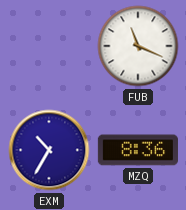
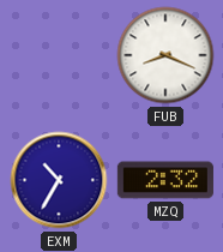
FUB: 11:19 -> 8:19
MZQ: 8:36 -> 2:32
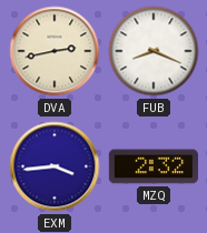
DVA: none -> 2:43
EXM: 10:35 -> 3:44
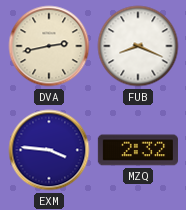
EXM: 3:44 -> 3:46
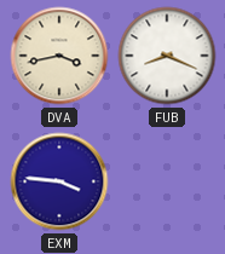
DVA: 2:43 -> 3:43
MZQ: 2:32 -> none
